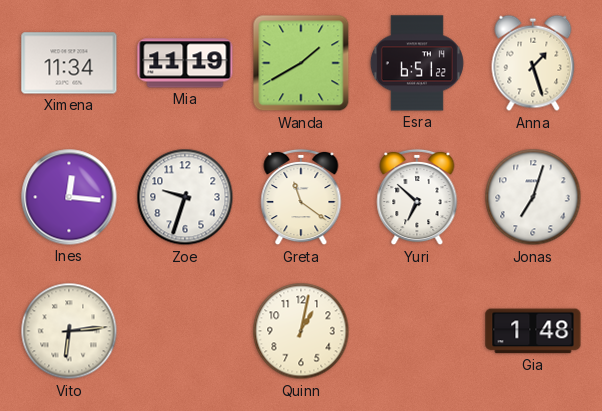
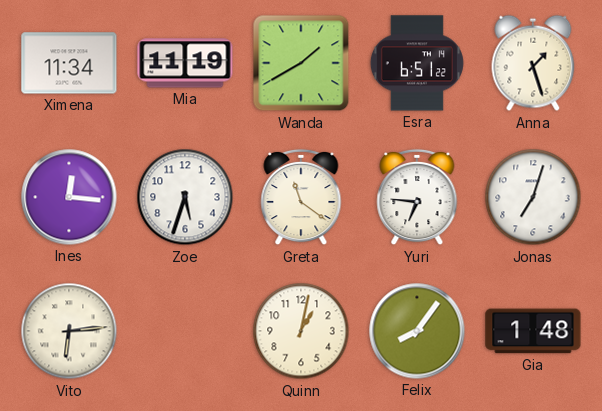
Zoe: 9:33 -> 5:33
Yuri: 6:52 -> 6:46
Felix: none -> 8:06
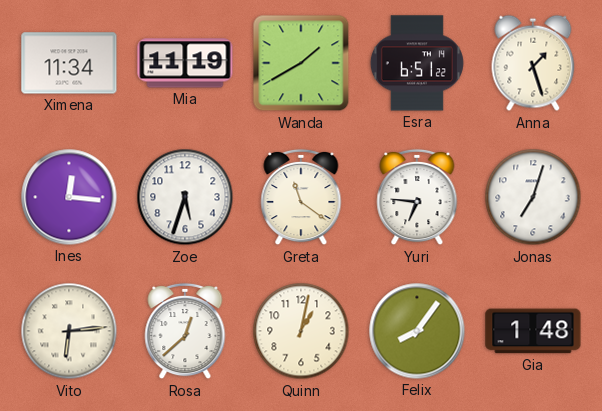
Rosa: none -> 12:38
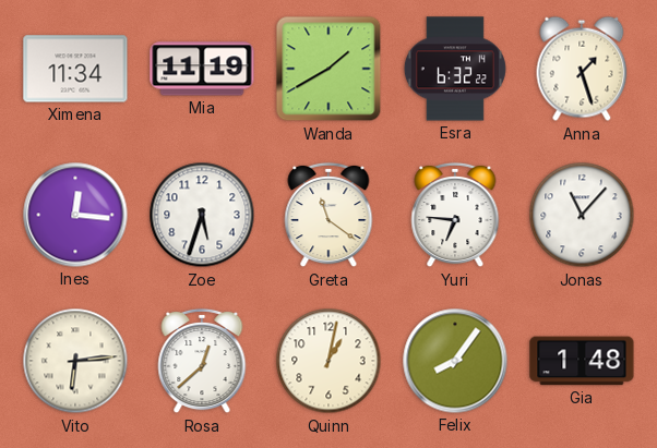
Esra: 6:51 -> 6:32
Jonas: 7:03 -> 11:07
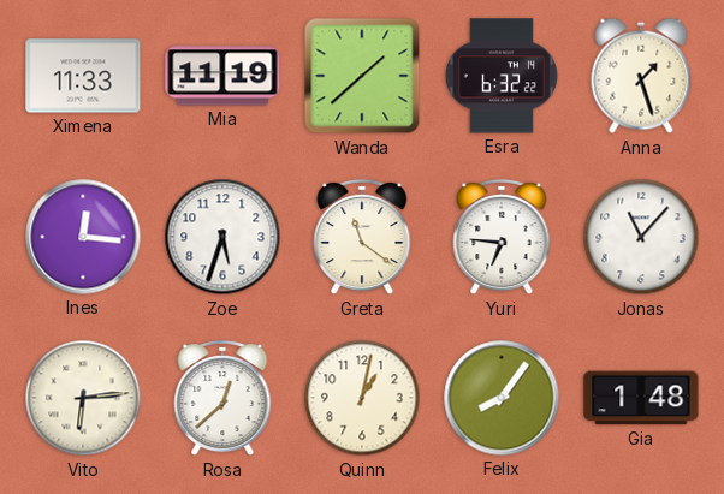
Ximena: 11:34 -> 11:33
Wanda: 1:40 -> 1:38
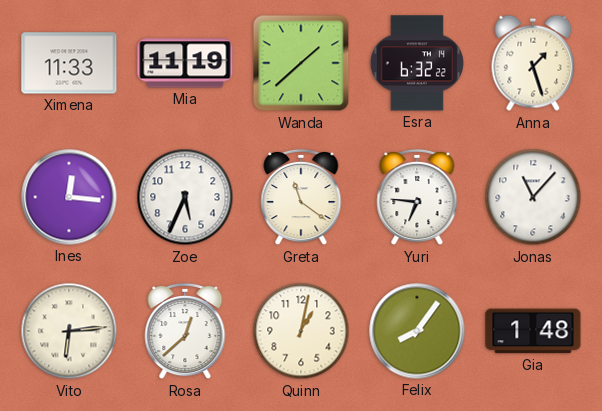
Zoe: 5:33 -> 5:34
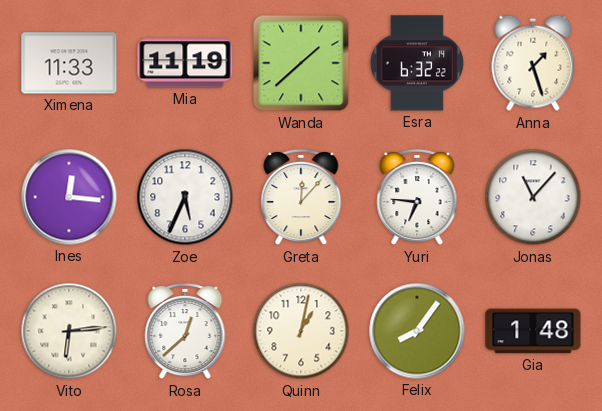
Greta: 11:21 -> 12:07
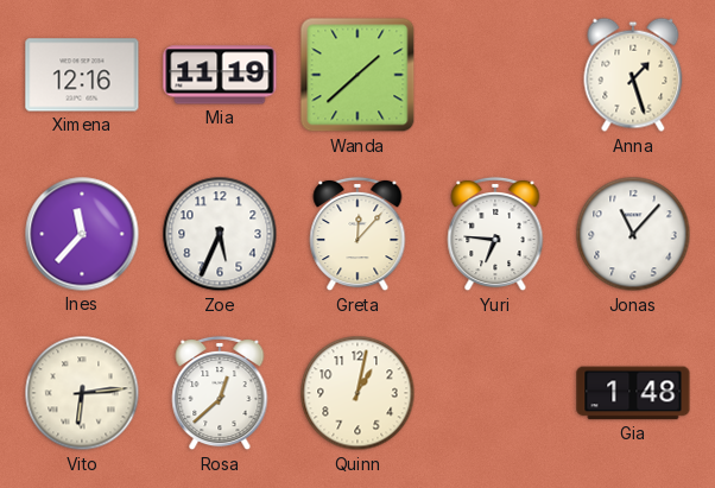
Ximena: 11:33 -> 12:16
Esra: 6:32 -> none
Ines: 12:16 -> 11:37
Felix: 8:06 -> none
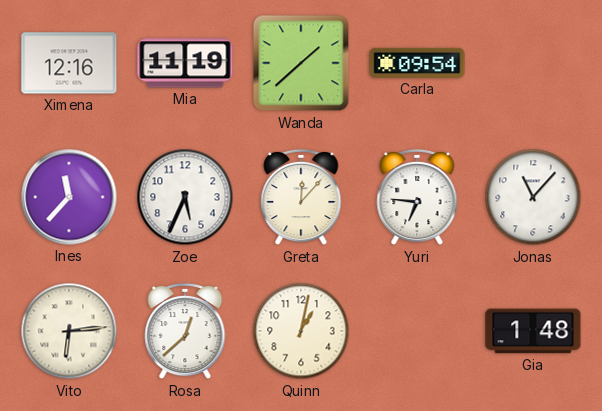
Carla: none -> 09:54
Anna: 1:27 -> none
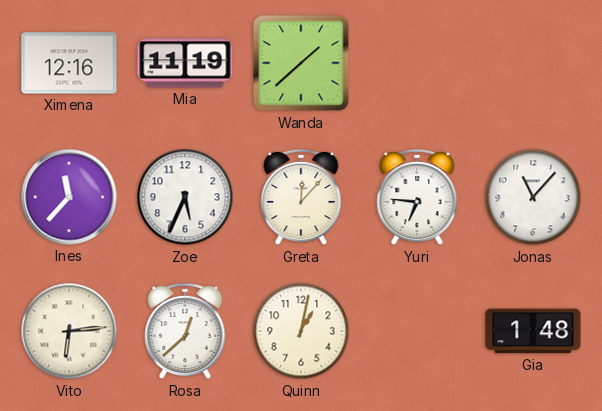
Carla: 09:54 -> none
